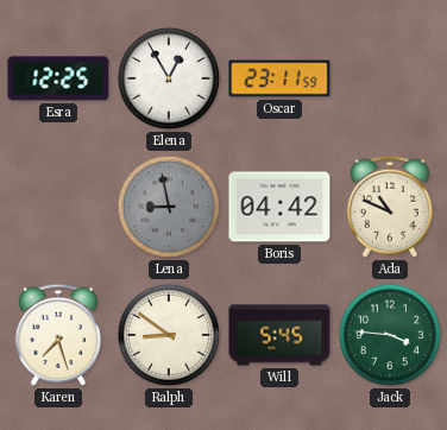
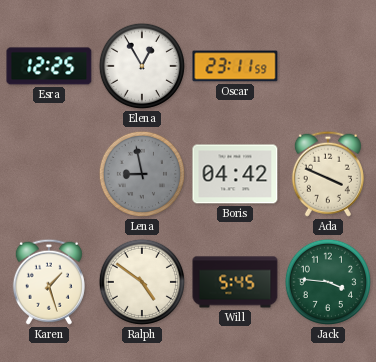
Ada: 10:49 -> 3:49
Karen: 7:27 -> 1:27
Ralph: 8:51 -> 4:51
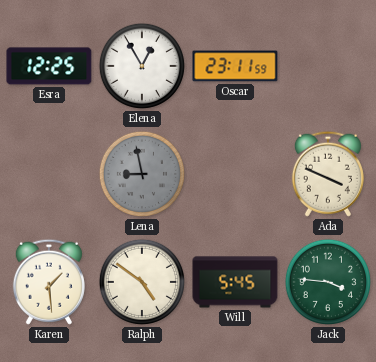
Boris: 04:42 -> none
Karen: 1:27 -> 1:29
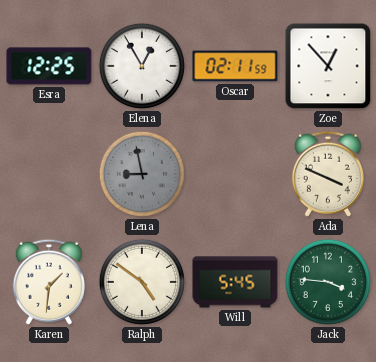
Oscar: 23:11 -> 02:11
Zoe: none -> 12:53
Karen: 1:29 -> 1:31
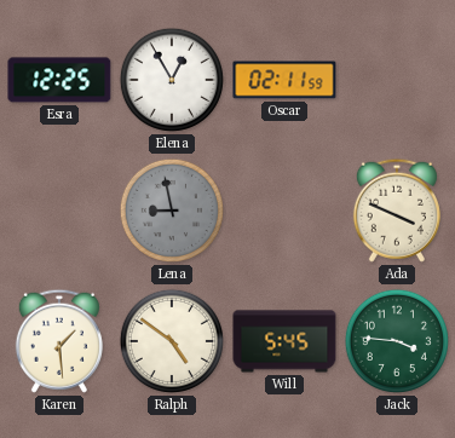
Zoe: 12:53 -> none
Karen: 1:31 -> 1:29
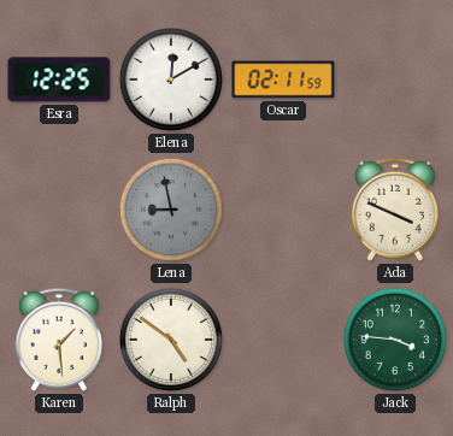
Elena: 12:55 -> 12:10
Will: 5:45 -> none
